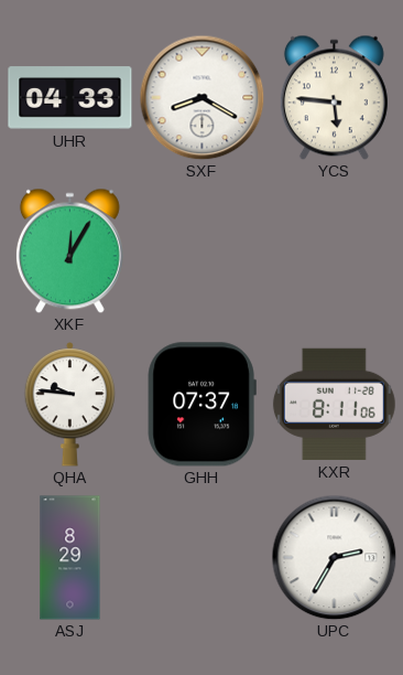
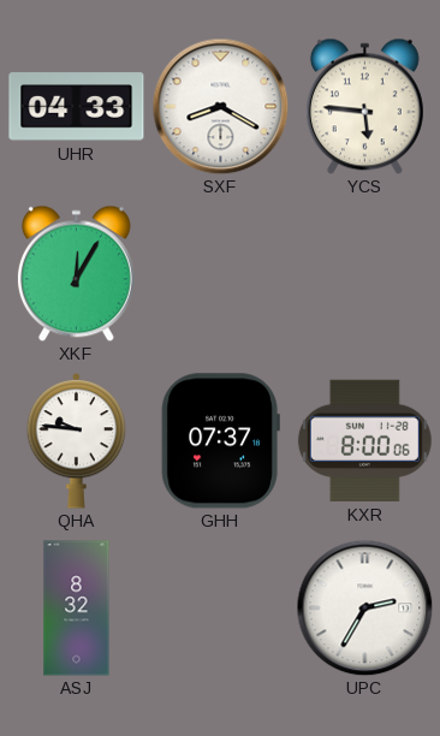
KXR: 8:11 -> 8:00
ASJ: 8:29 -> 8:32
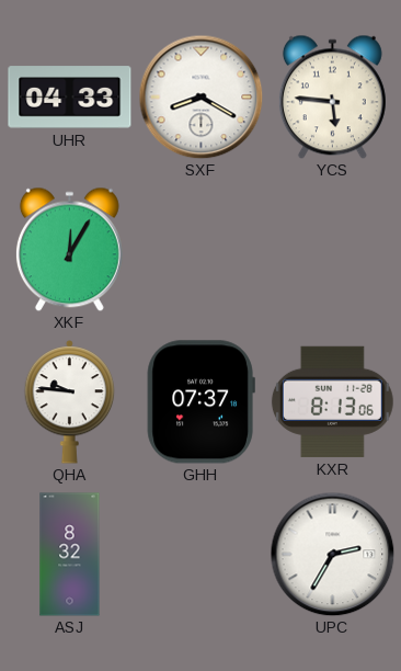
KXR: 8:00 -> 8:13
